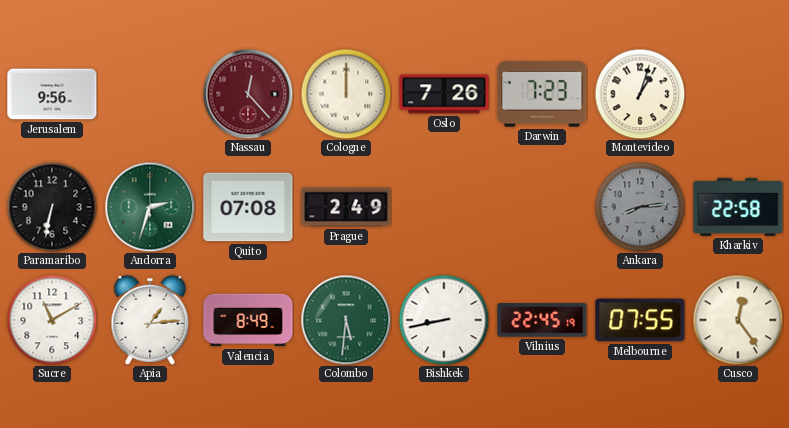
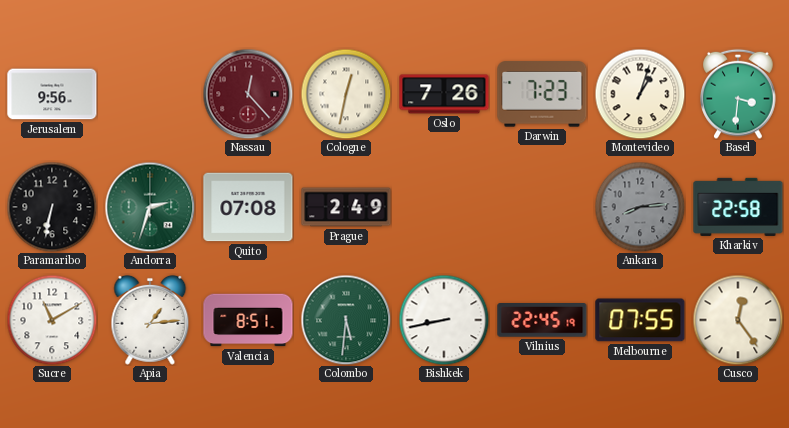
Cologne: 12:00 -> 12:32
Basel: none -> 3:31
Valencia: 8:49 -> 8:51
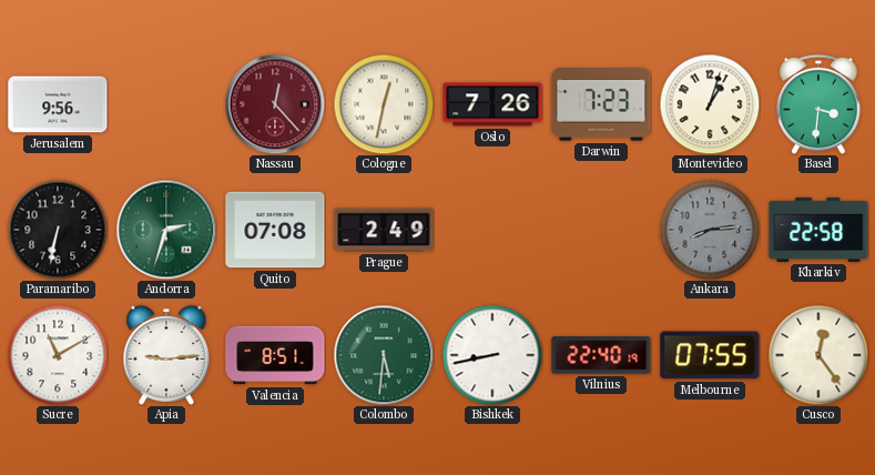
Apia: 1:14 -> 9:14
Vilnius: 22:45 -> 22:40
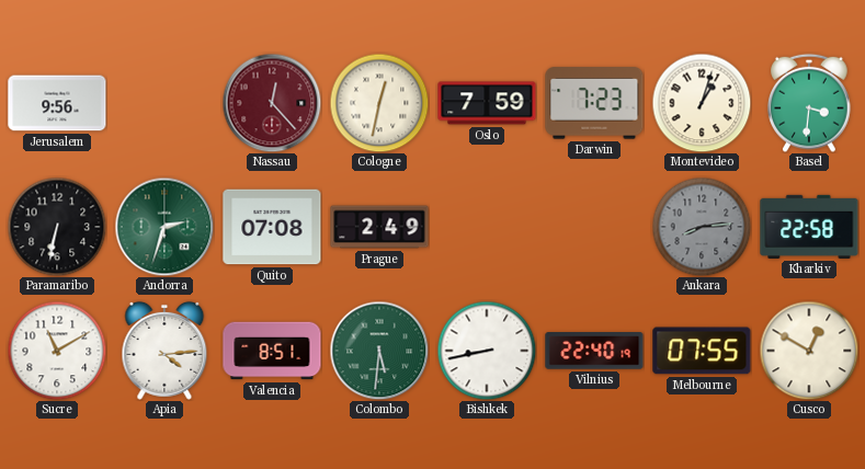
Oslo: 7:26 -> 7:59
Apia: 9:14 -> 4:14
Cusco: 12:24 -> 12:50
